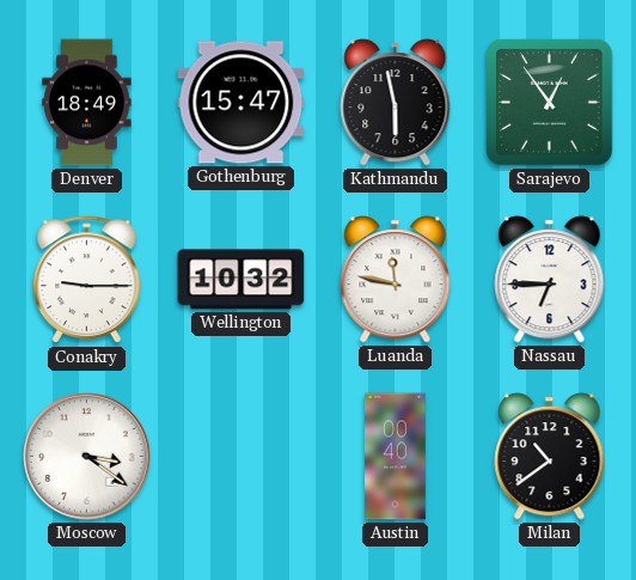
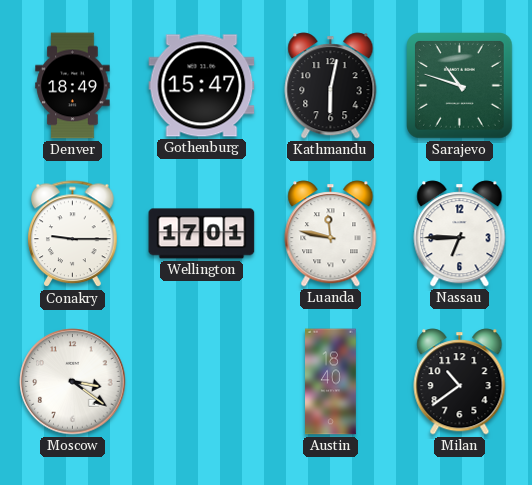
Kathmandu: 5:58 -> 6:02
Sarajevo: 12:54 -> 10:48
Wellington: 10:32 -> 17:01
Austin: 00:40 -> 18:40
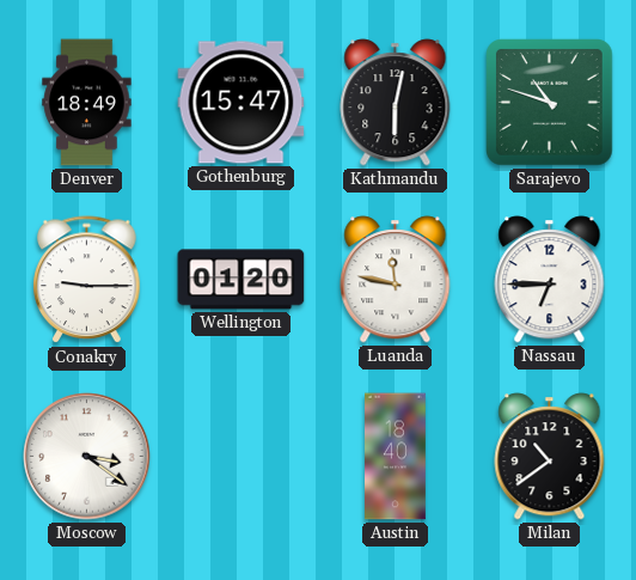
Wellington: 17:01 -> 01:20
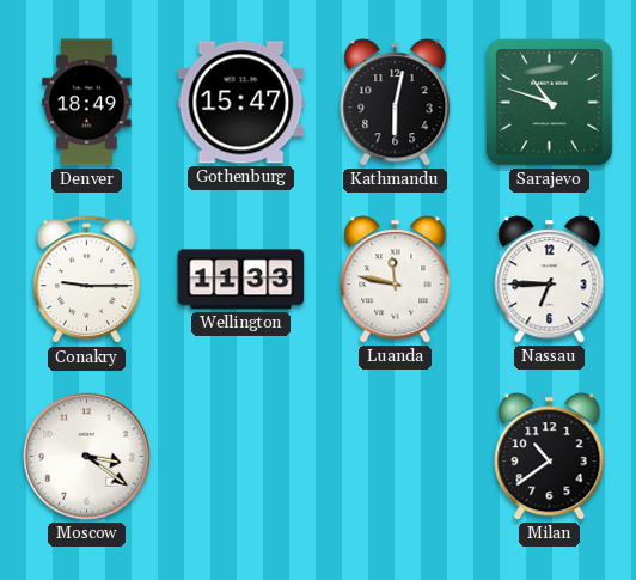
Wellington: 01:20 -> 11:33
Austin: 18:40 -> none
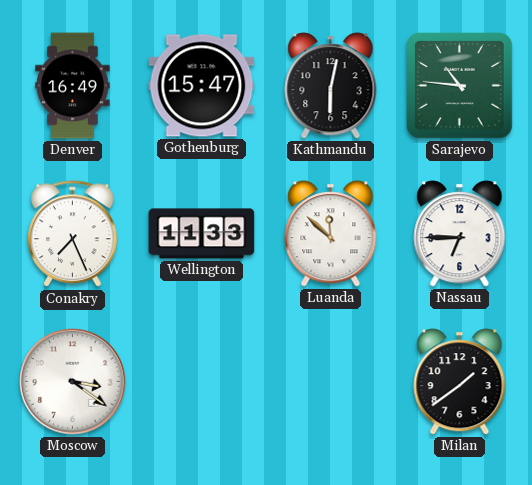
Denver: 18:49 -> 16:49
Sarajevo: 10:48 -> 10:46
Conakry: 9:15 -> 7:26
Luanda: 11:47 -> 11:52
Milan: 10:39 -> 1:39
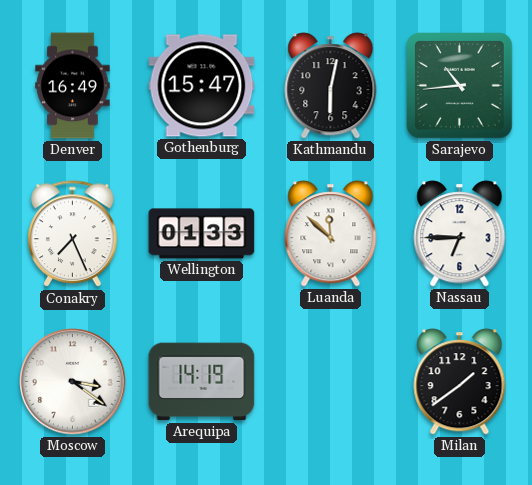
Sarajevo: 10:46 -> 10:44
Wellington: 11:33 -> 01:33
Arequipa: none -> 14:19
